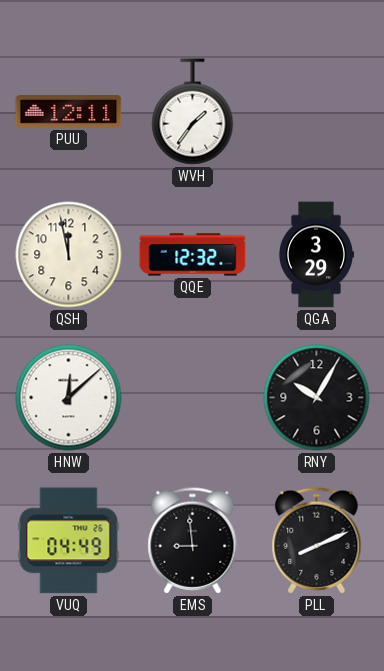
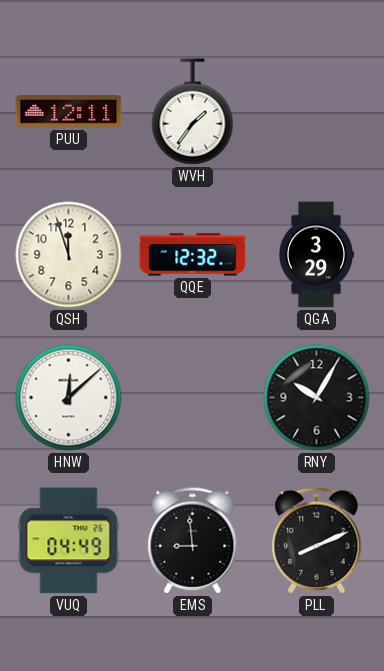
QSH: 11:58 -> 11:57
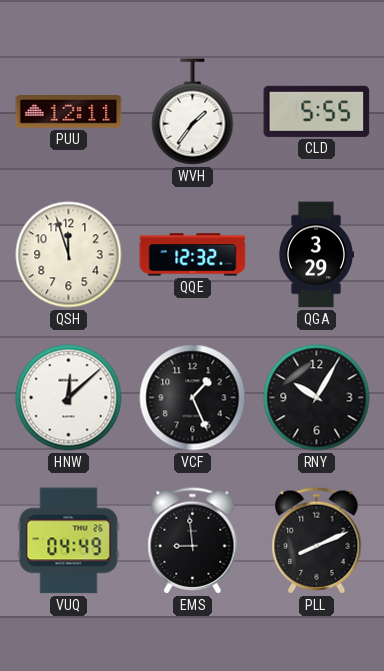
CLD: none -> 5:55
VCF: none -> 1:26
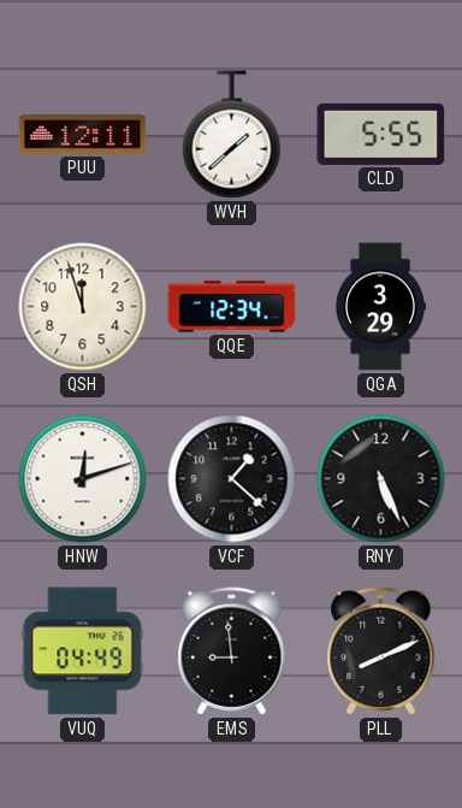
WVH: 1:36 -> 1:38
QQE: 12:32 -> 12:34
HNW: 12:08 -> 12:12
VCF: 1:26 -> 1:22
RNY: 10:05 -> 5:26
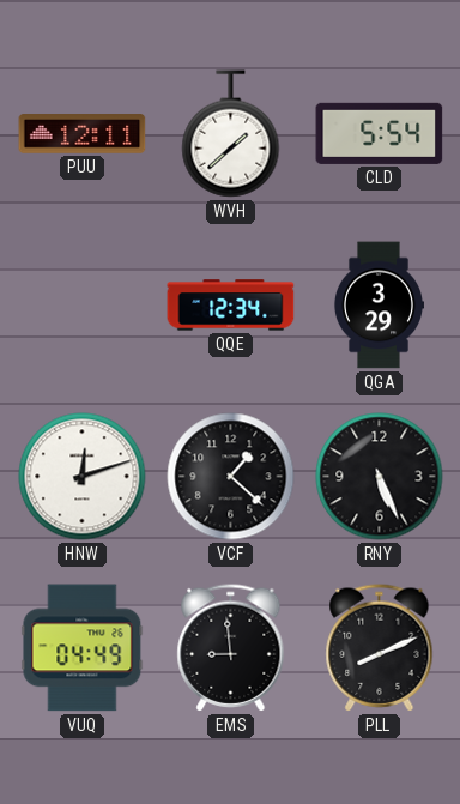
CLD: 5:55 -> 5:54
QSH: 11:57 -> none
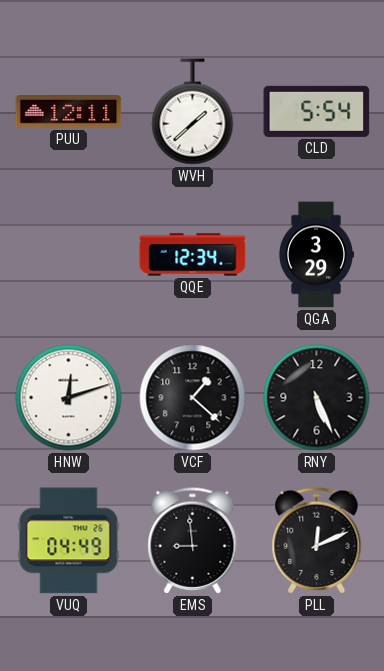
PLL: 8:11 -> 12:11
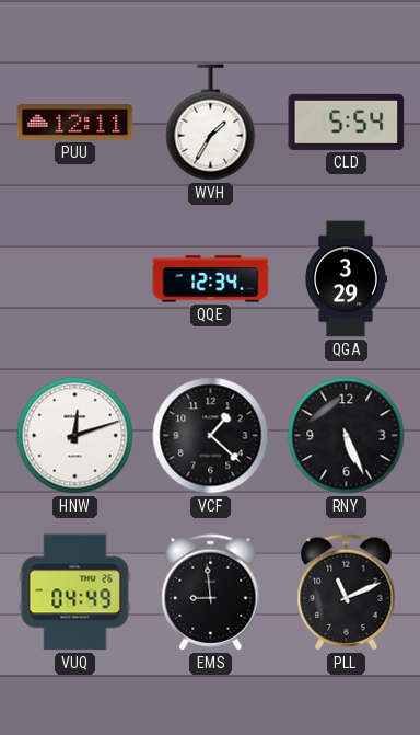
WVH: 1:38 -> 1:35
PLL: 12:11 -> 11:11
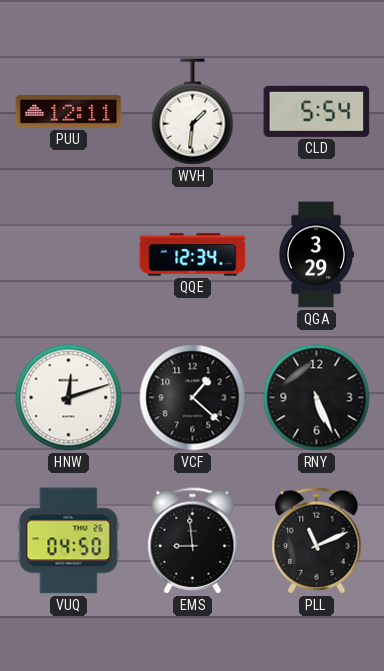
WVH: 1:35 -> 1:31
VUQ: 04:49 -> 04:50
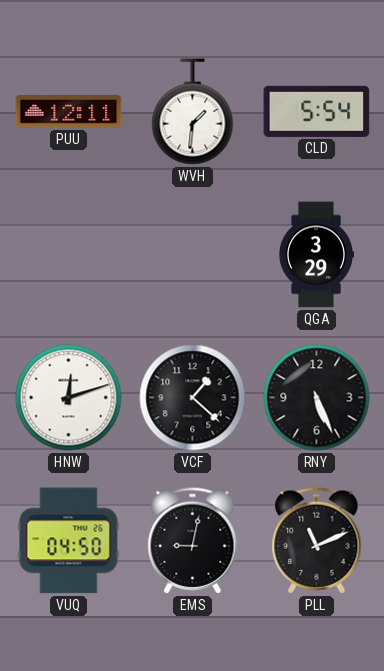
QQE: 12:34 -> none
EMS: 8:59 -> 9:02
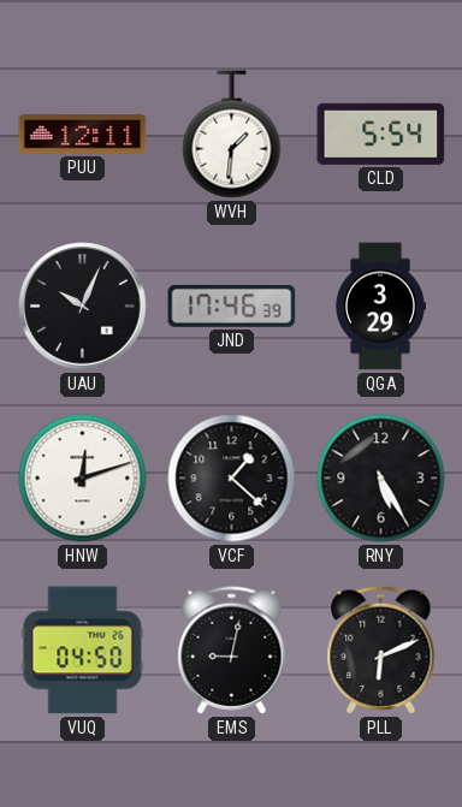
UAU: none -> 10:04
JND: none -> 17:46
RNY: 5:26 -> 5:25
PLL: 11:11 -> 6:11
